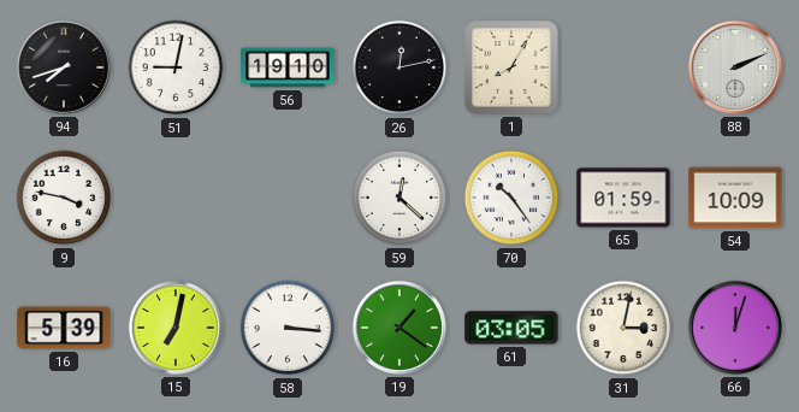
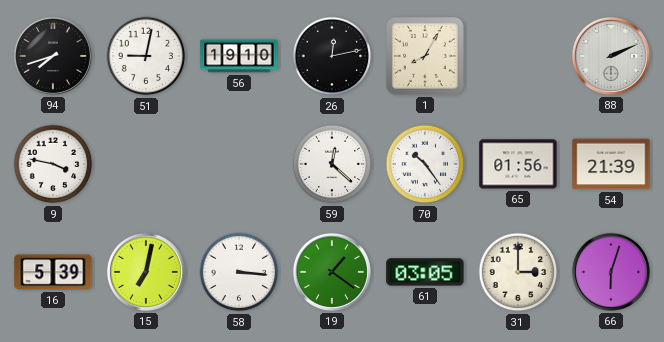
65: 01:59 -> 01:56
54: 10:09 -> 21:39
31: 3:02 -> 3:00
66: 12:03 -> 6:03
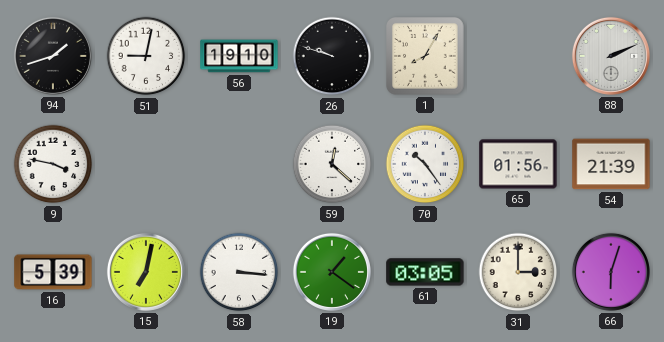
94: 7:42 -> 1:42
26: 12:13 -> 9:48
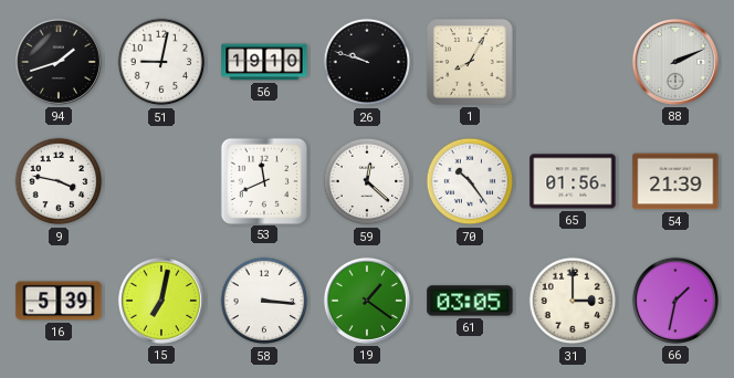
53: none -> 11:41
66: 6:03 -> 1:32
